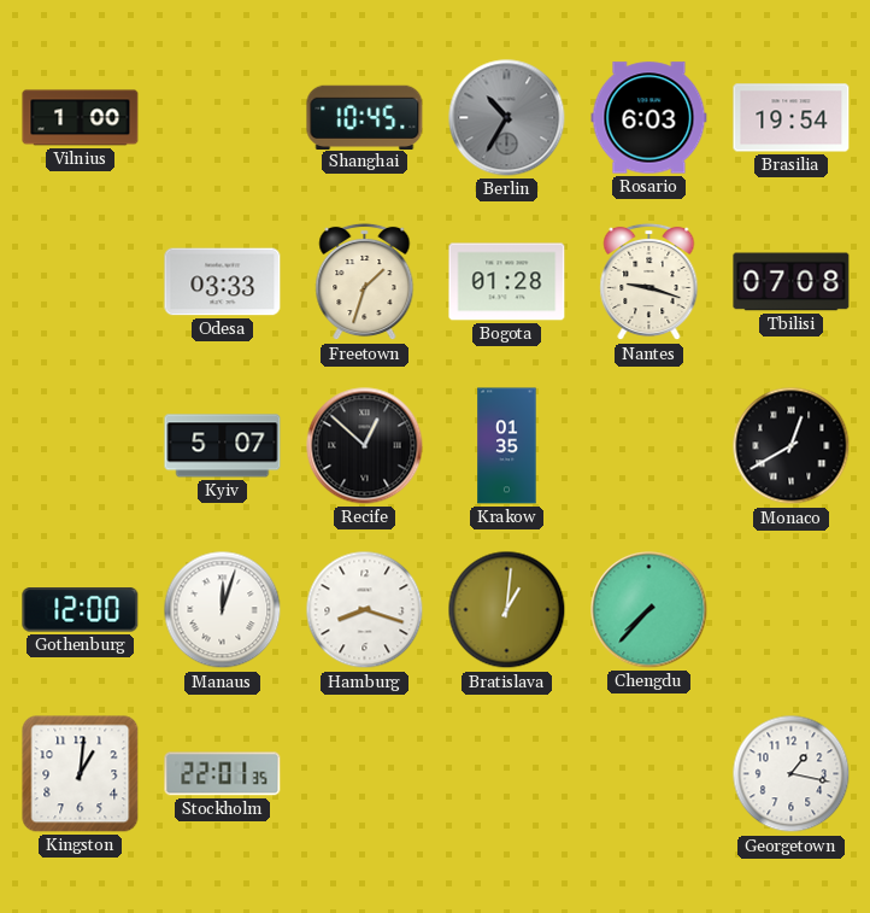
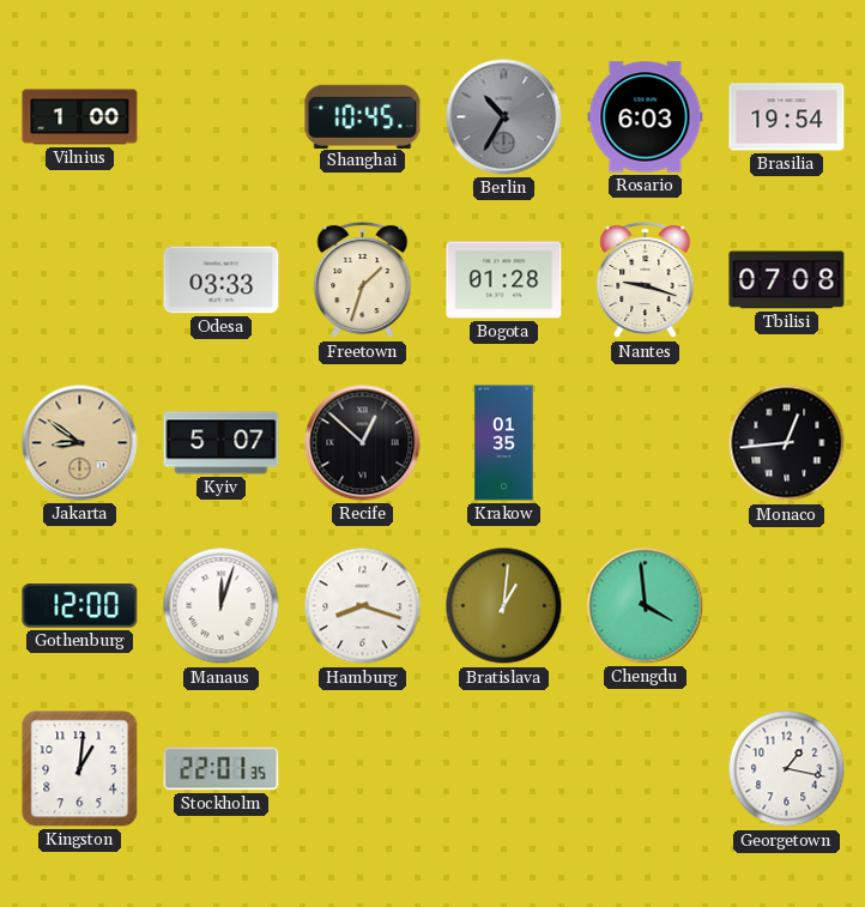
Jakarta: none -> 8:51
Monaco: 12:40 -> 12:44
Chengdu: 7:37 -> 3:59
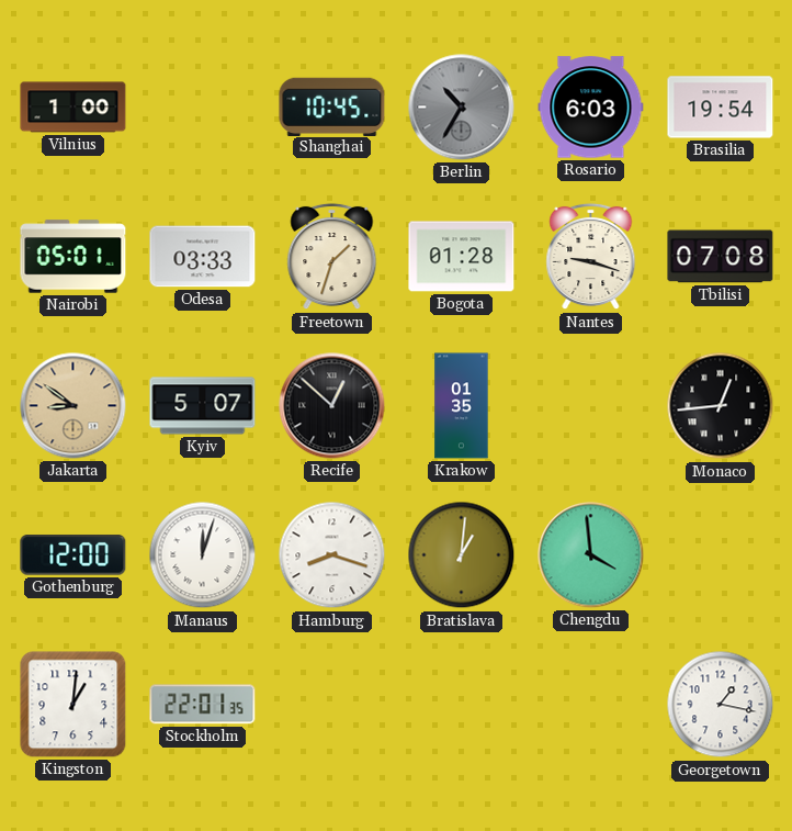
Nairobi: none -> 05:01
